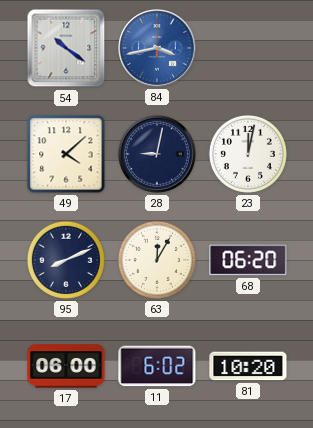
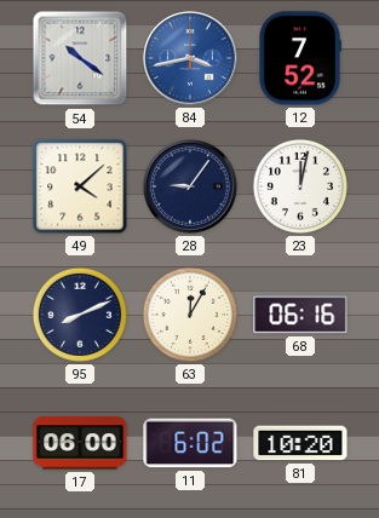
12: none -> 7:52
28: 9:02 -> 9:06
68: 06:20 -> 06:16
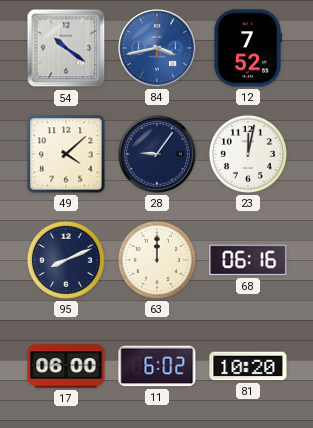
63: 12:05 -> 12:00
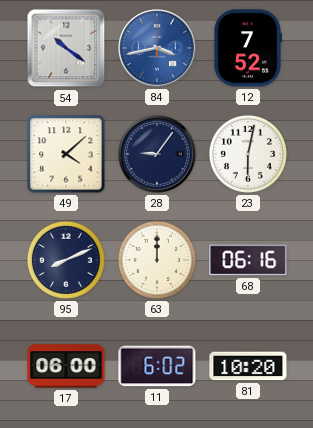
23: 12:02 -> 6:02
